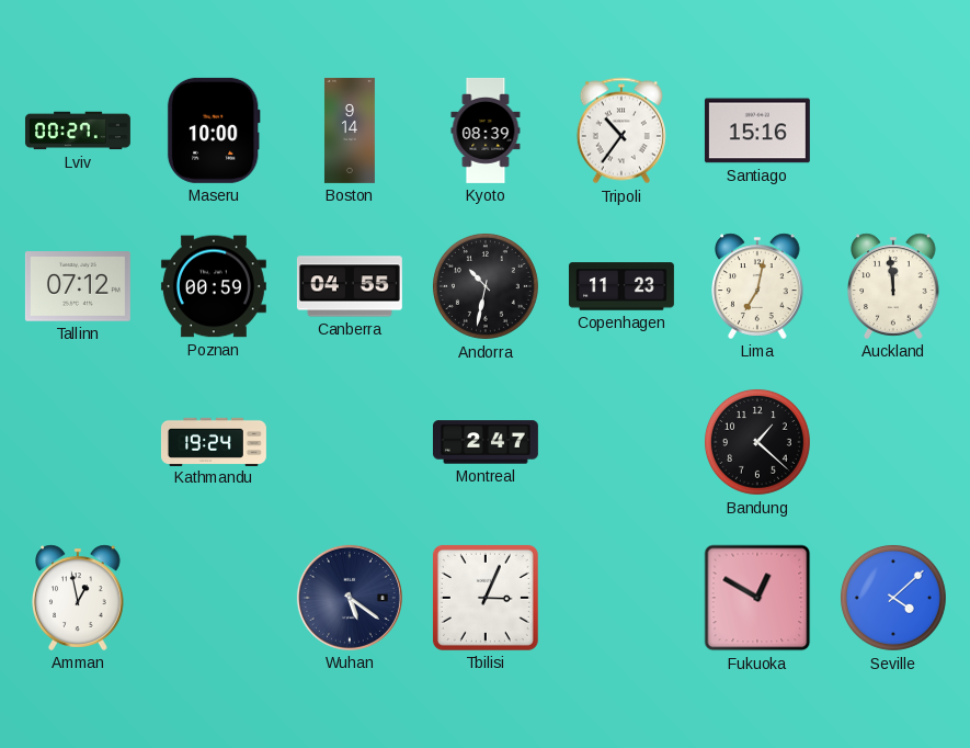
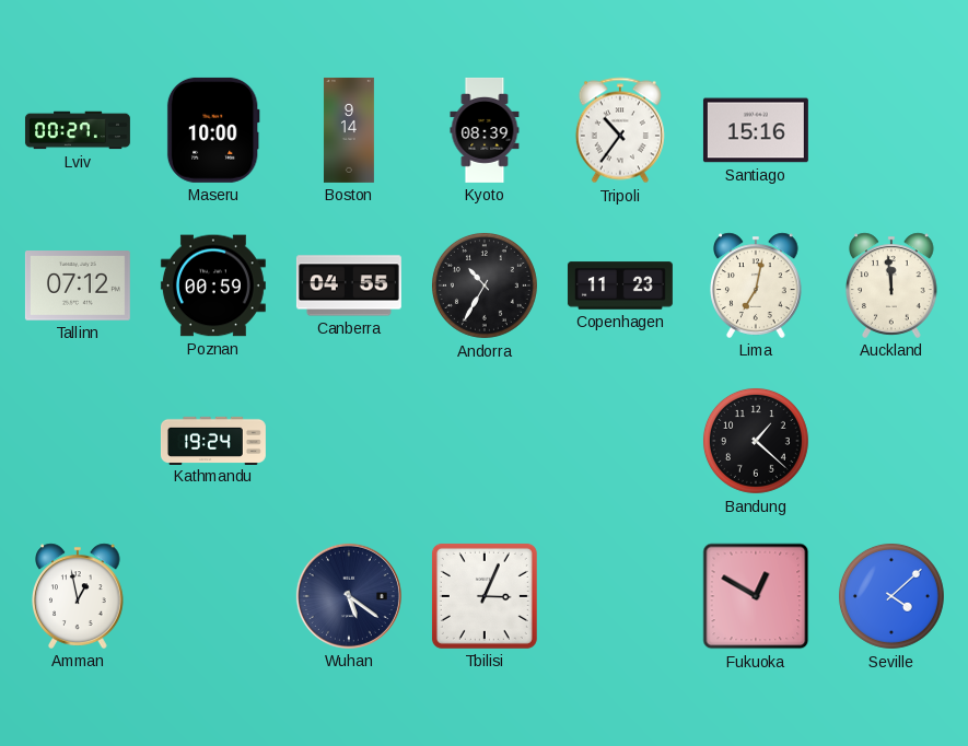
Andorra: 10:32 -> 10:35
Montreal: 2:47 -> none
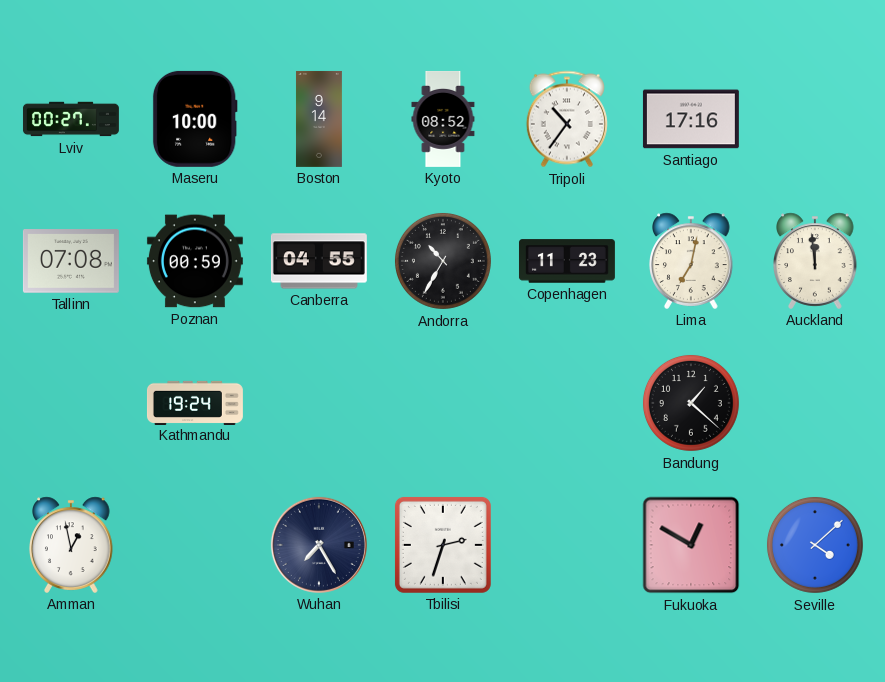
Kyoto: 08:39 -> 08:52
Santiago: 15:16 -> 17:16
Tallinn: 07:12 -> 07:08
Wuhan: 5:21 -> 7:25
Tbilisi: 3:04 -> 2:33
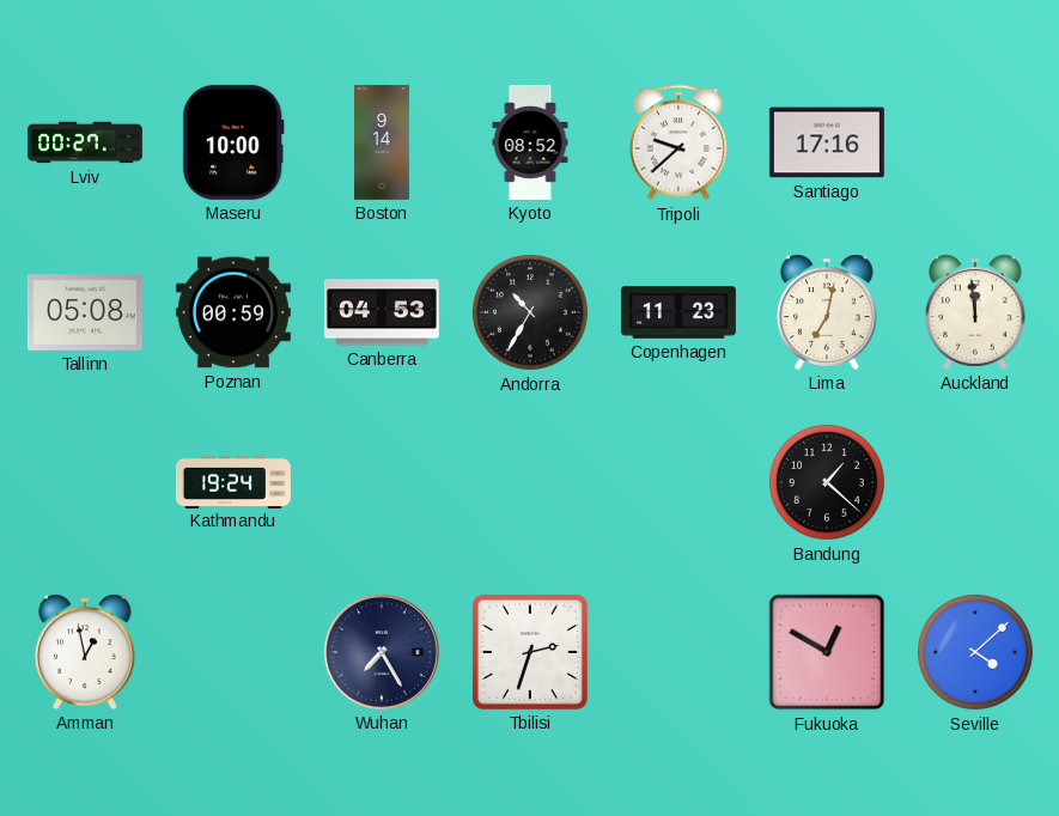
Tripoli: 10:36 -> 9:38
Tallinn: 07:08 -> 05:08
Canberra: 04:55 -> 04:53
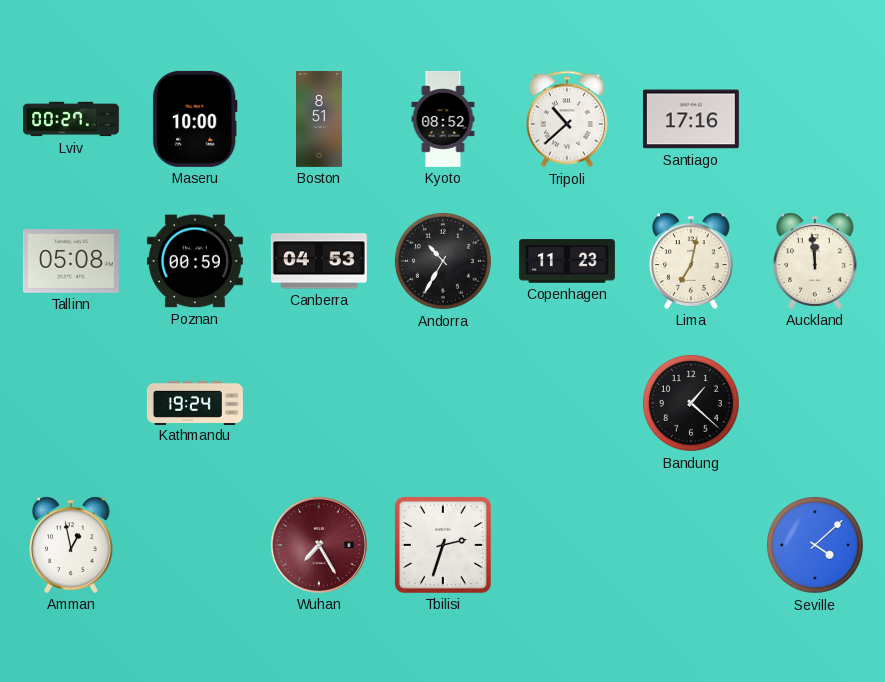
Boston: 9:14 -> 8:51
Tripoli: 9:38 -> 10:38
Wuhan dial: navy -> burgundy
Fukuoka: 12:50 -> none
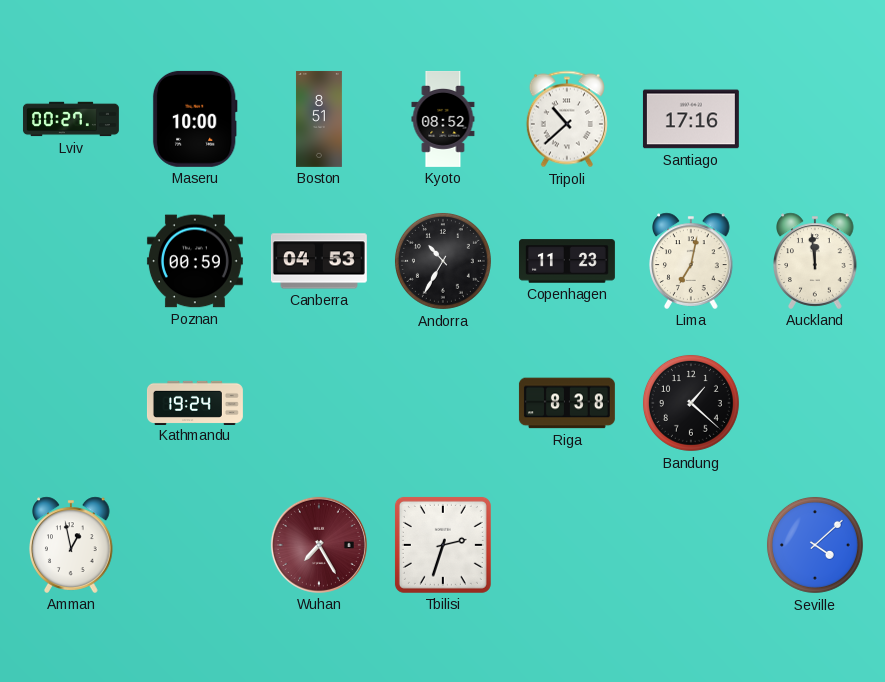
Tallinn: 05:08 -> none
Riga: none -> 8:38
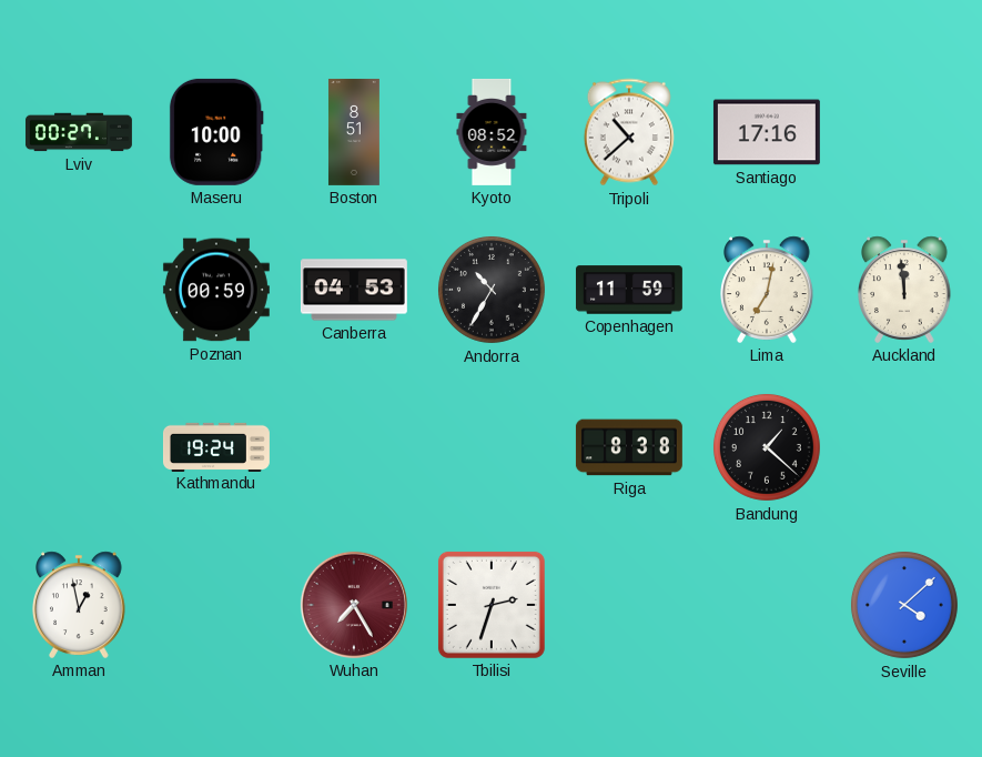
Copenhagen: 11:23 -> 11:59
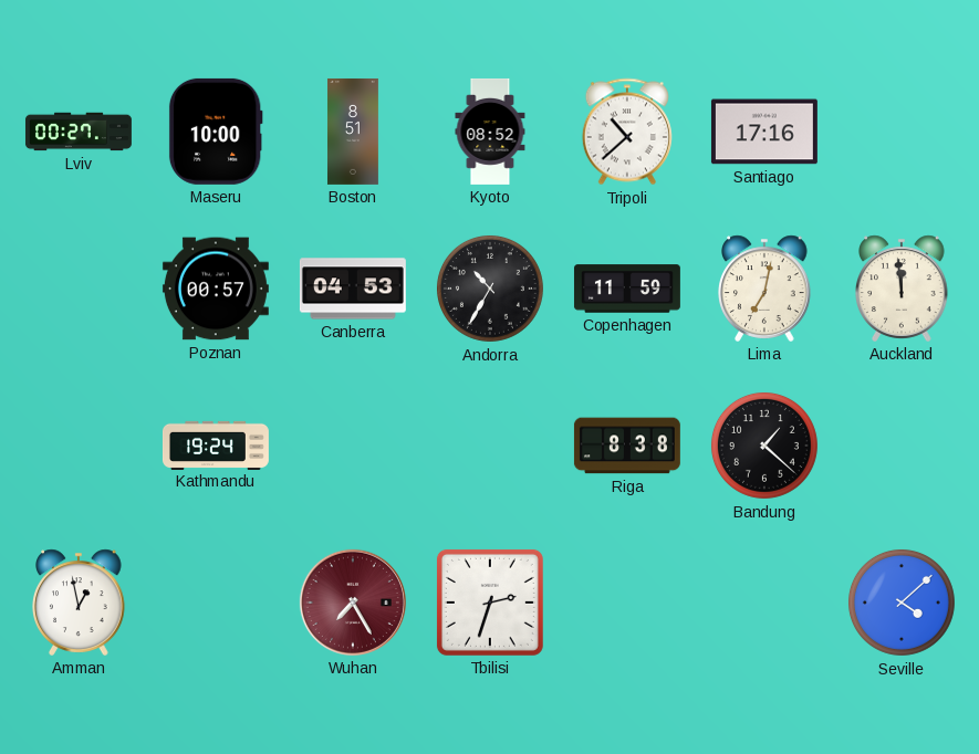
Poznan: 00:59 -> 00:57
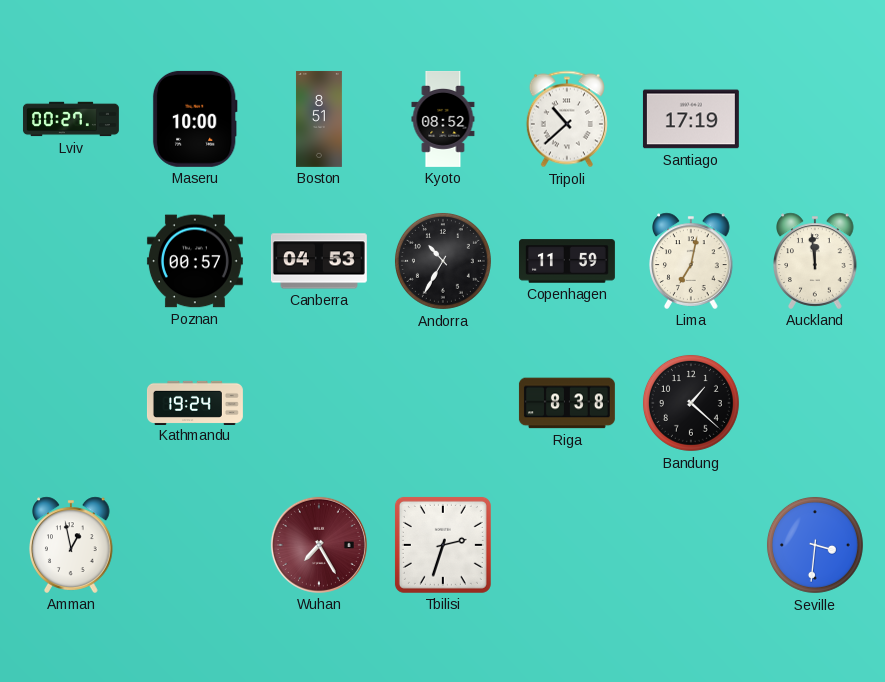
Santiago: 17:16 -> 17:19
Seville: 4:08 -> 3:31
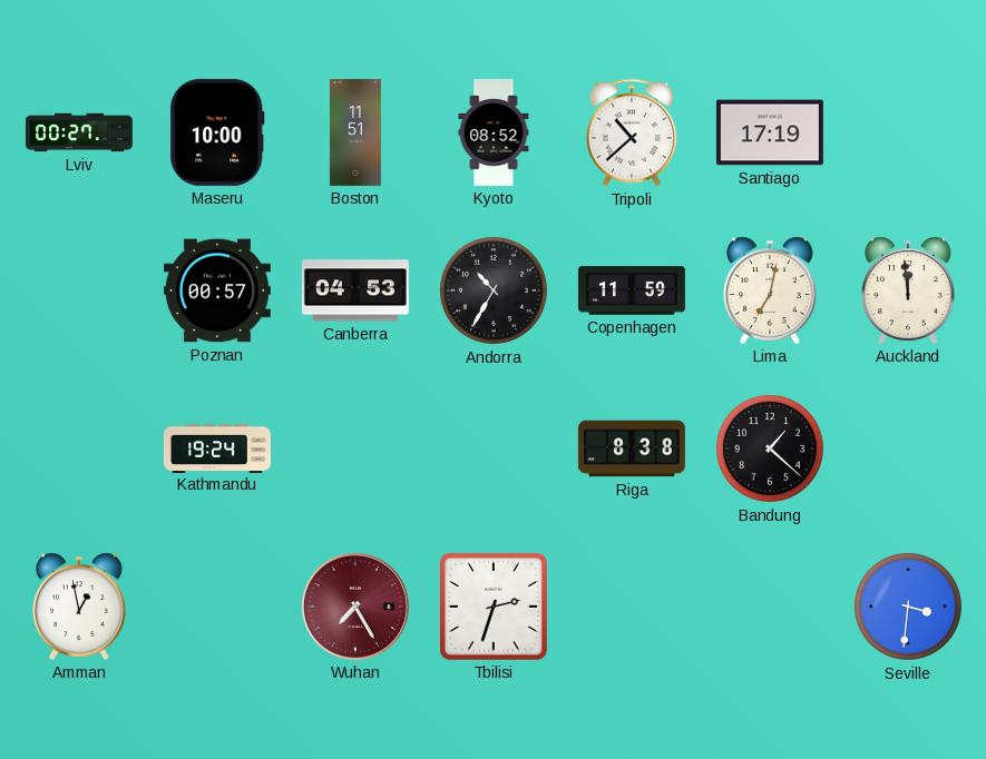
Boston: 8:51 -> 11:51
